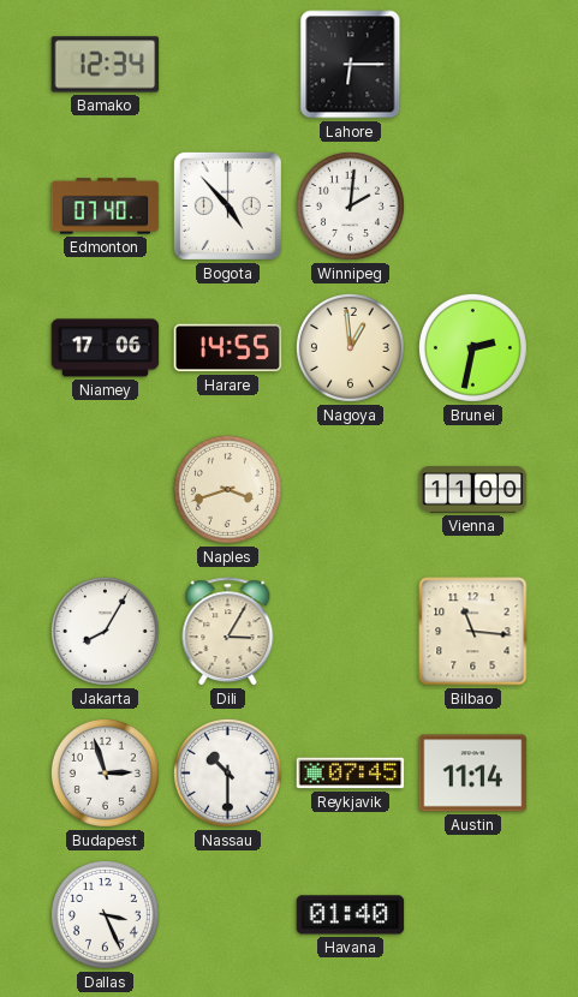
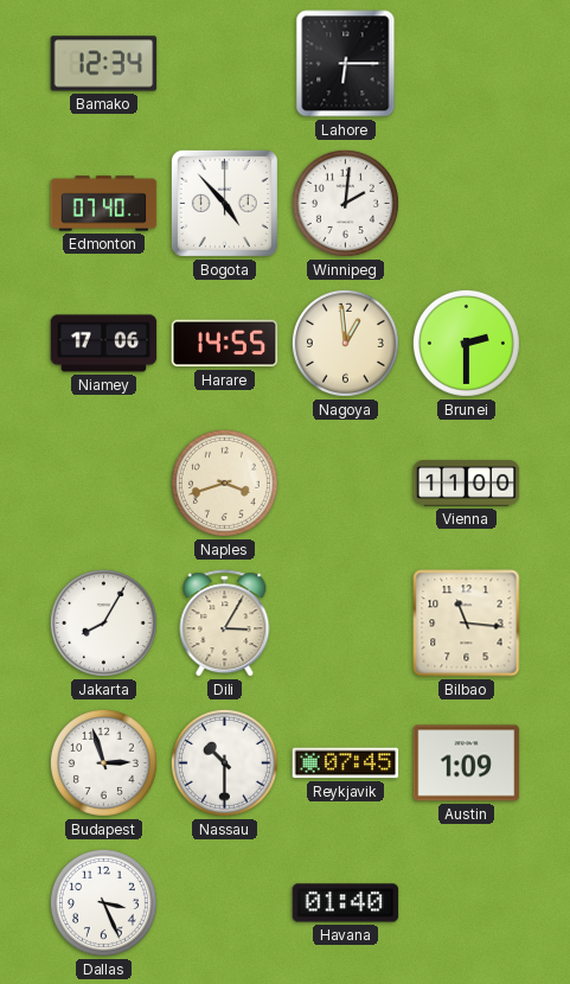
Brunei: 2:32 -> 2:30
Austin: 11:14 -> 1:09
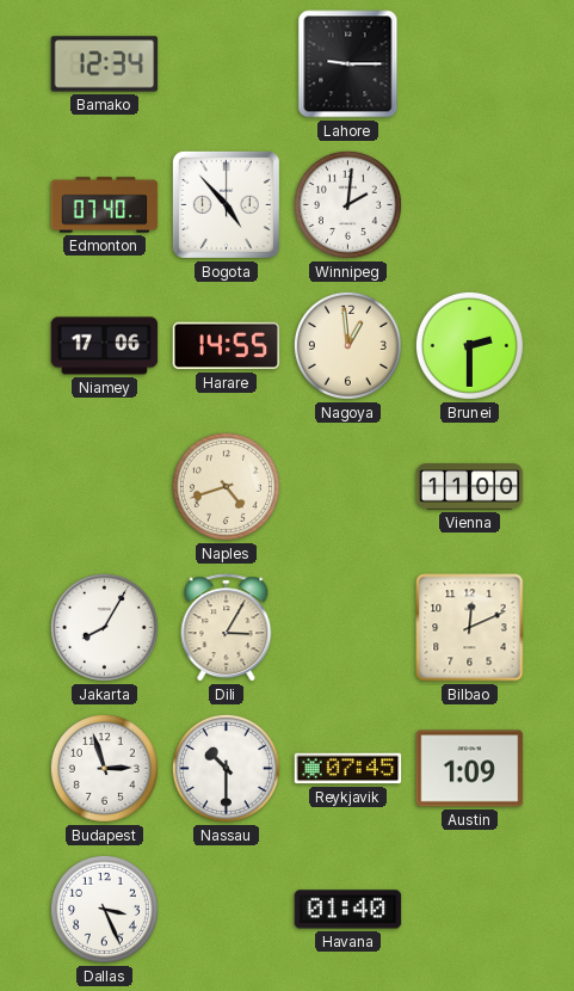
Lahore: 6:15 -> 9:15
Naples: 3:42 -> 4:42
Bilbao: 11:16 -> 12:11
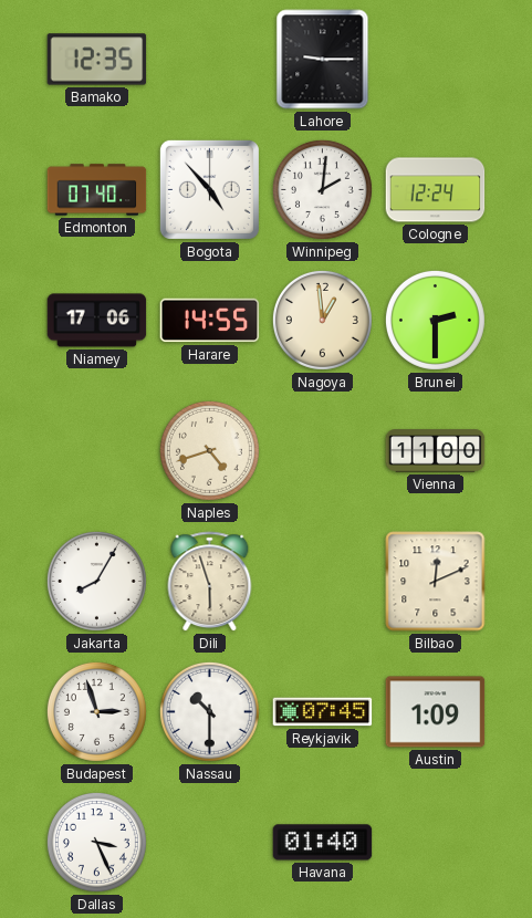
Bamako: 12:34 -> 12:35
Cologne: none -> 12:24
Dili: 3:05 -> 5:57
